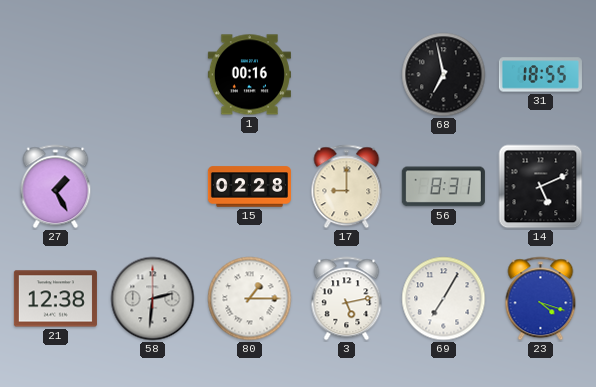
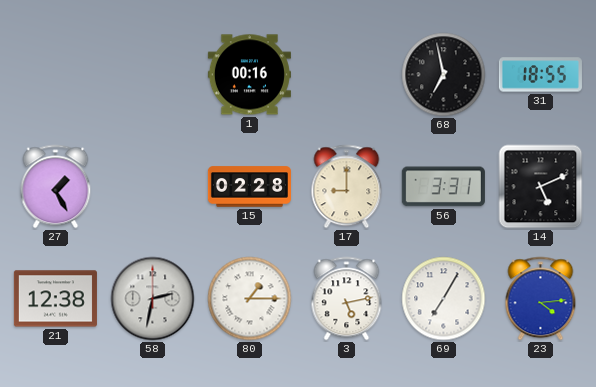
56: 8:31 -> 3:31
58: 2:31 -> 2:32
23: 4:18 -> 4:14
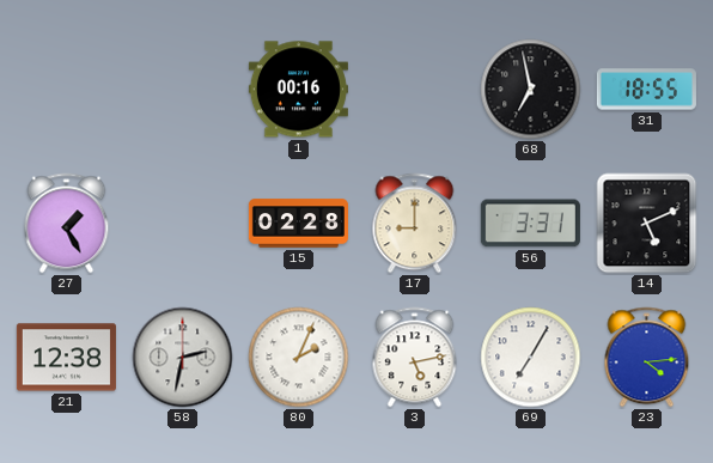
80: 1:15 -> 2:04
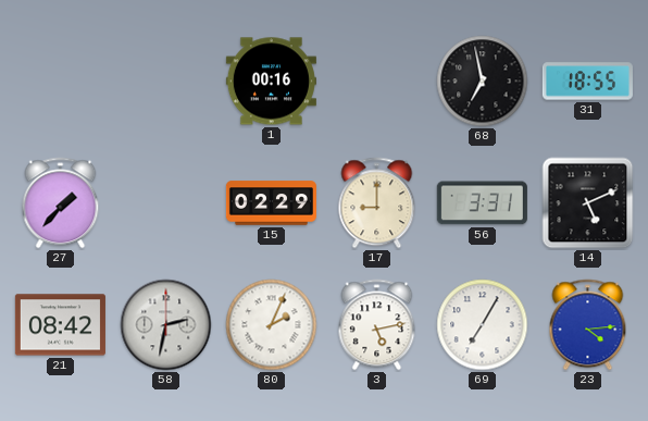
27: 1:25 -> 1:37
15: 02:28 -> 02:29
21: 12:38 -> 08:42
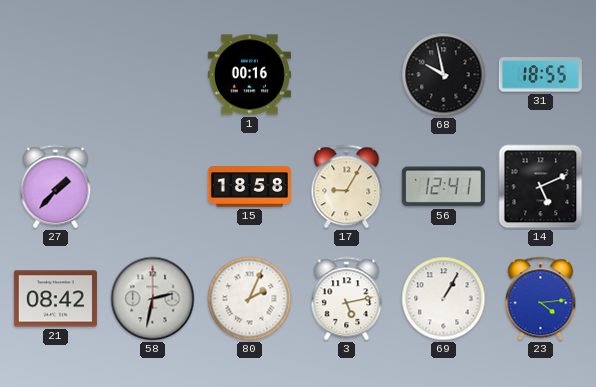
68: 6:58 -> 9:58
15: 02:29 -> 18:58
17: 9:00 -> 9:05
56: 3:31 -> 12:41
69: 7:05 -> 1:05
